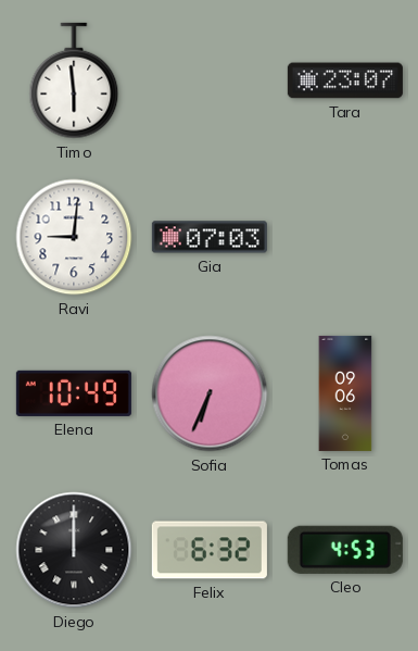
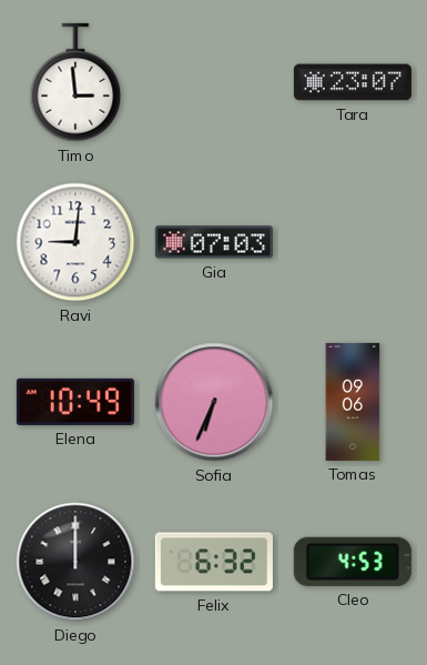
Timo: 5:59 -> 2:59
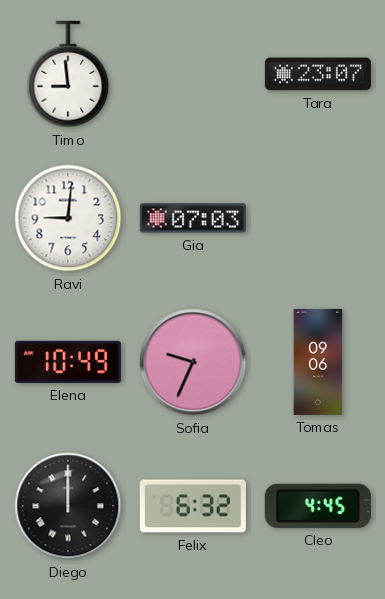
Timo: 2:59 -> 8:59
Sofia: 6:34 -> 9:34
Cleo: 4:53 -> 4:45
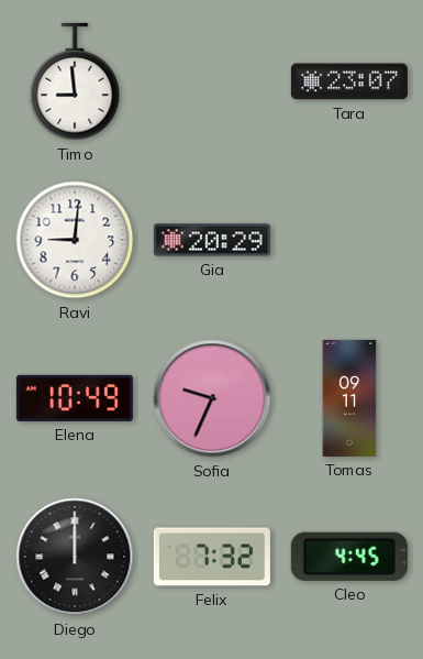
Gia: 07:03 -> 20:29
Tomas: 09:06 -> 09:11
Felix: 6:32 -> 7:32
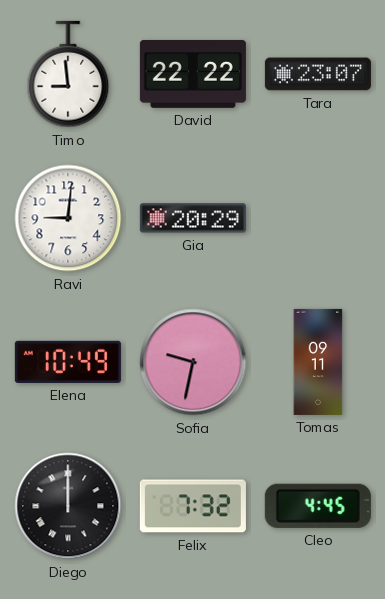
David: none -> 22:22
Sofia: 9:34 -> 9:32
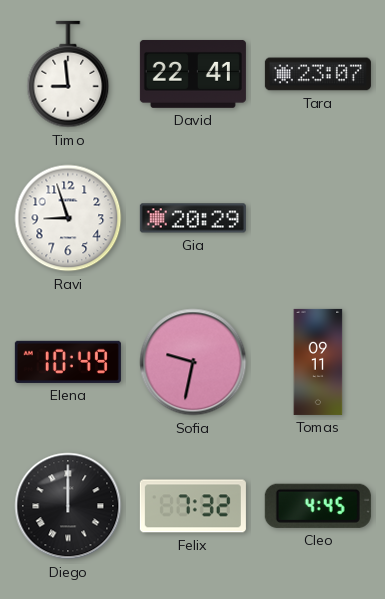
David: 22:22 -> 22:41
Ravi: 9:01 -> 8:57
